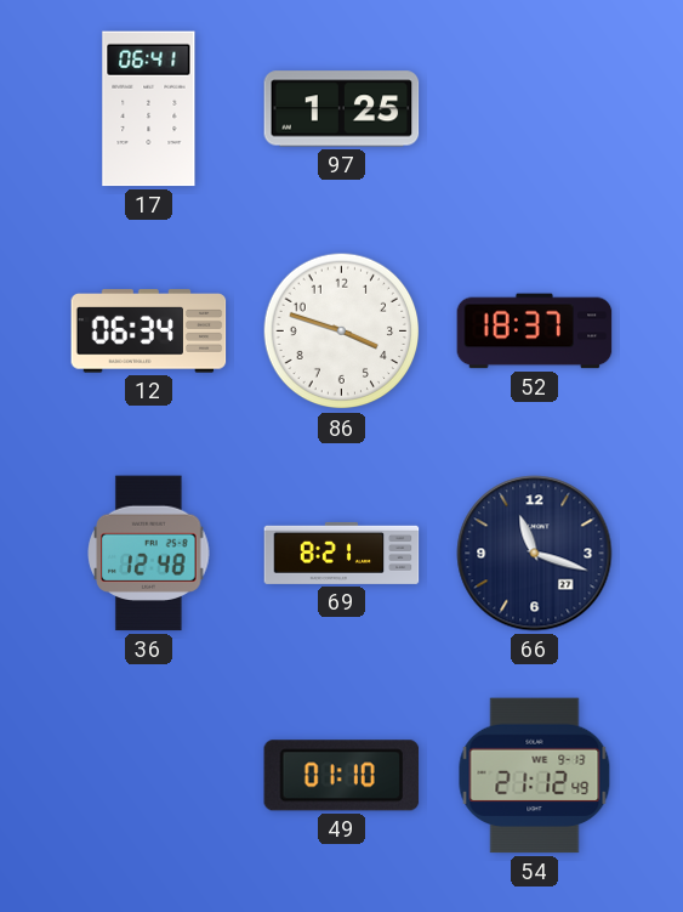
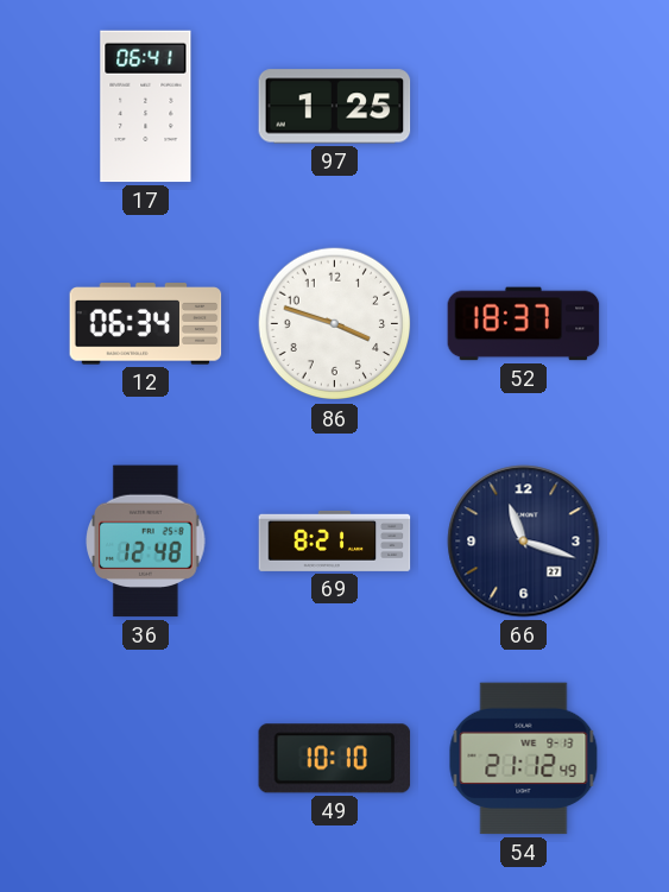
49: 01:10 -> 10:10
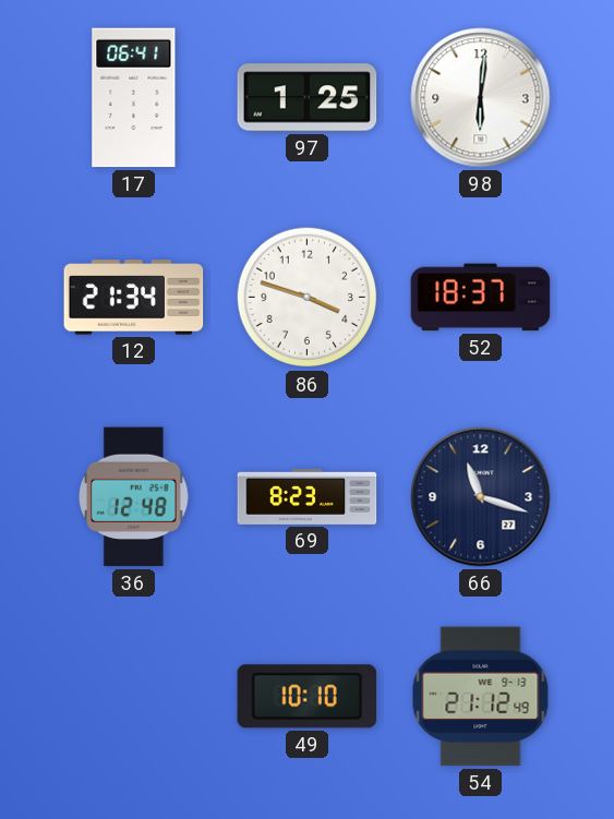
98: none -> 6:01
12: 06:34 -> 21:34
69: 8:21 -> 8:23
